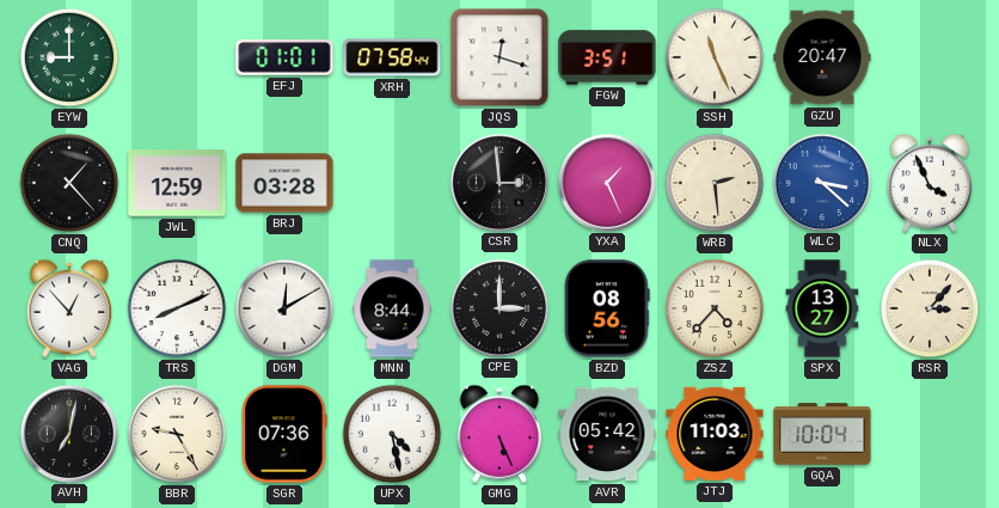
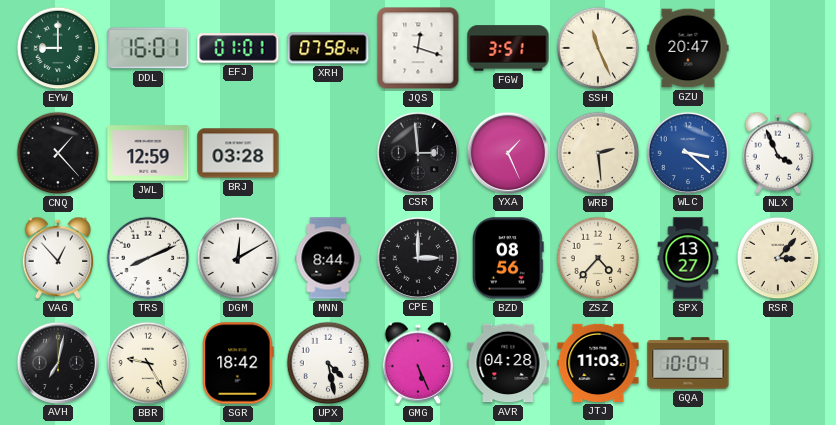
DDL: none -> 16:01
SGR: 07:36 -> 18:42
AVR: 05:42 -> 04:28
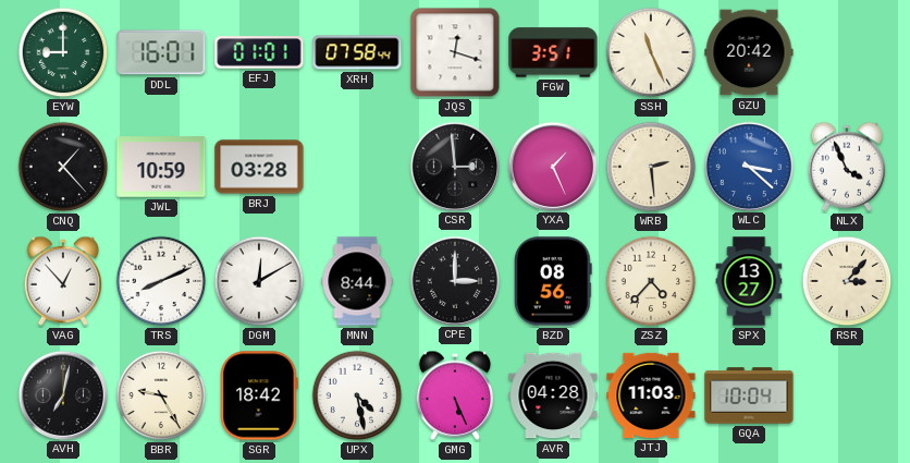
GZU: 20:47 -> 20:42
JWL: 12:59 -> 10:59
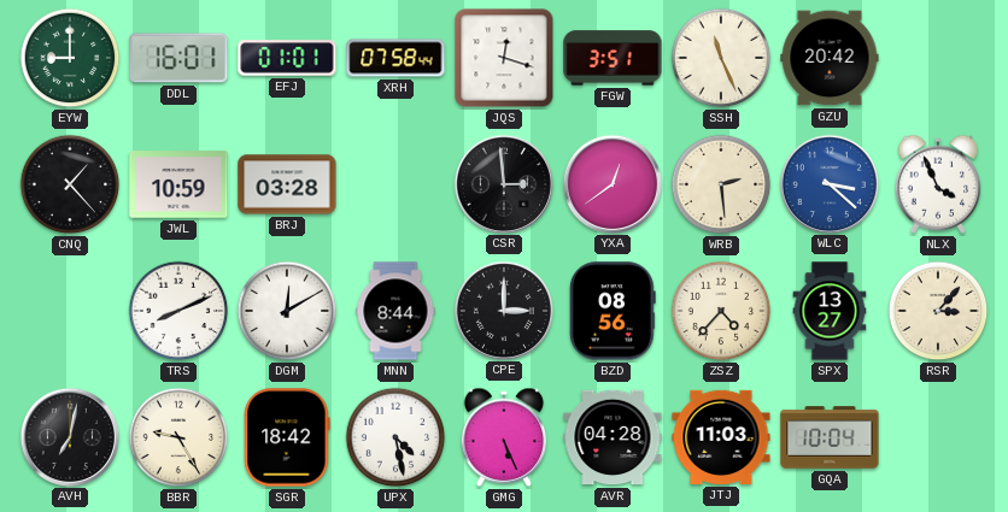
YXA: 1:26 -> 12:39
VAG: 12:53 -> none
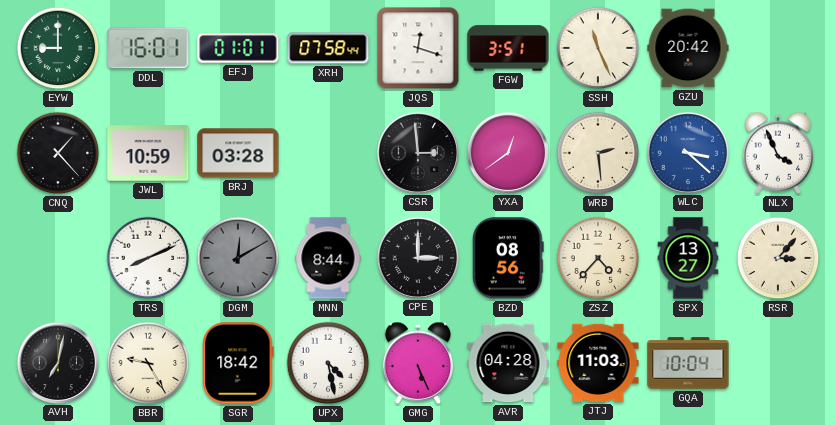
DGM dial: white -> grey
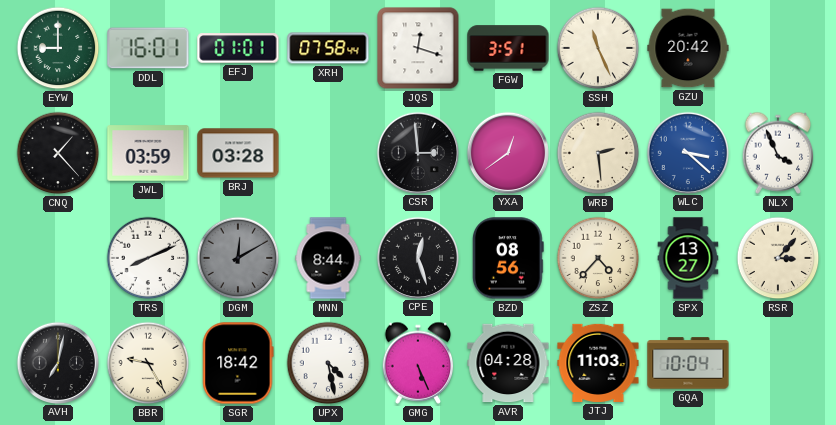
JWL: 10:59 -> 03:59
CPE: 3:00 -> 12:27
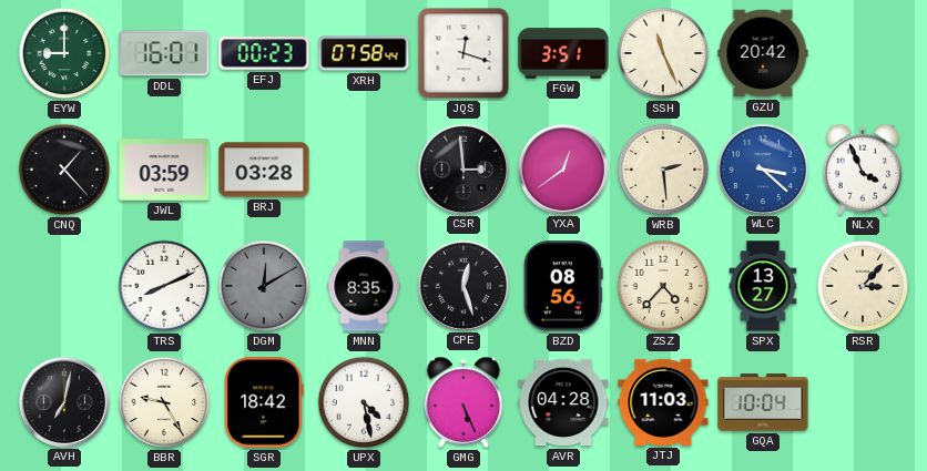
EFJ: 01:01 -> 00:23
MNN: 8:44 -> 8:35
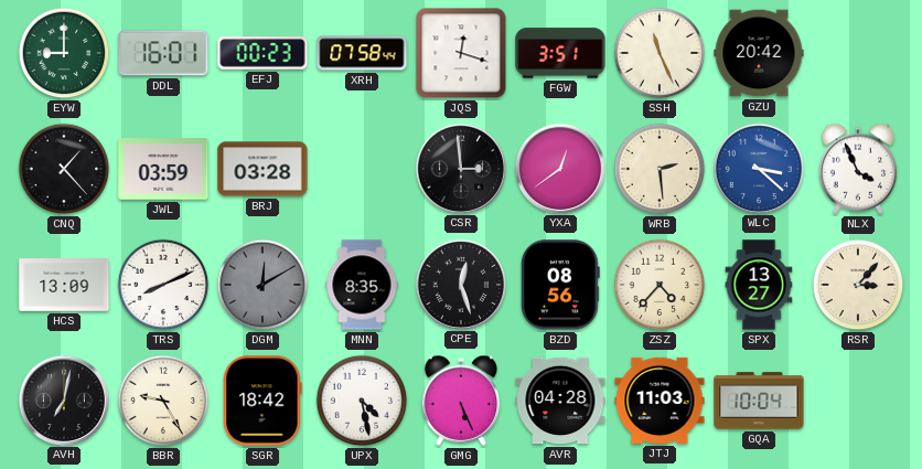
HCS: none -> 13:09
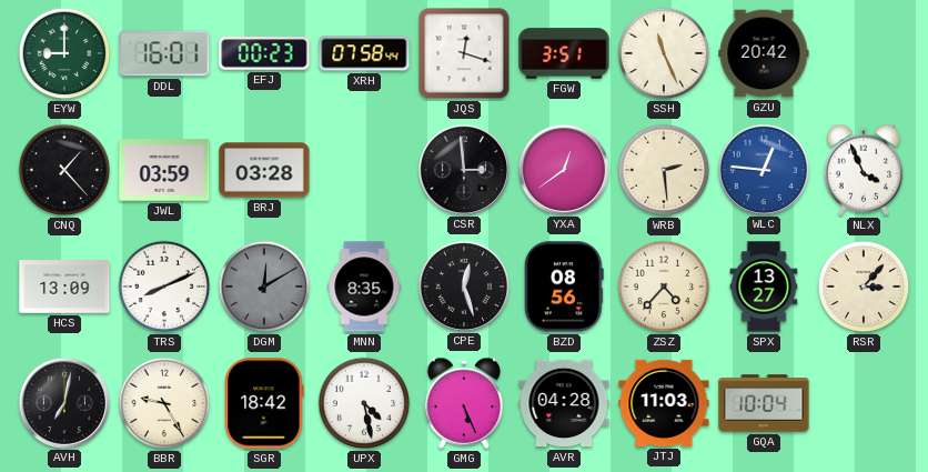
WLC: 3:22 -> 12:46
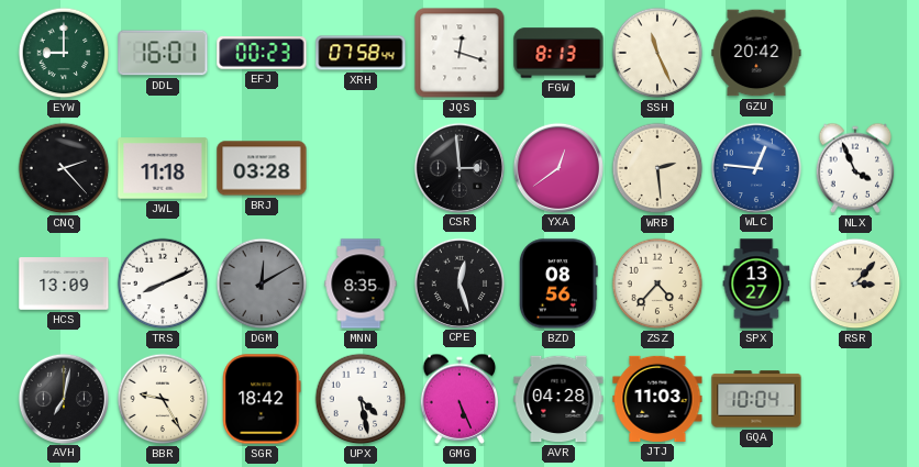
FGW: 3:51 -> 8:13
CNQ: 1:23 -> 2:23
JWL: 03:59 -> 11:18
